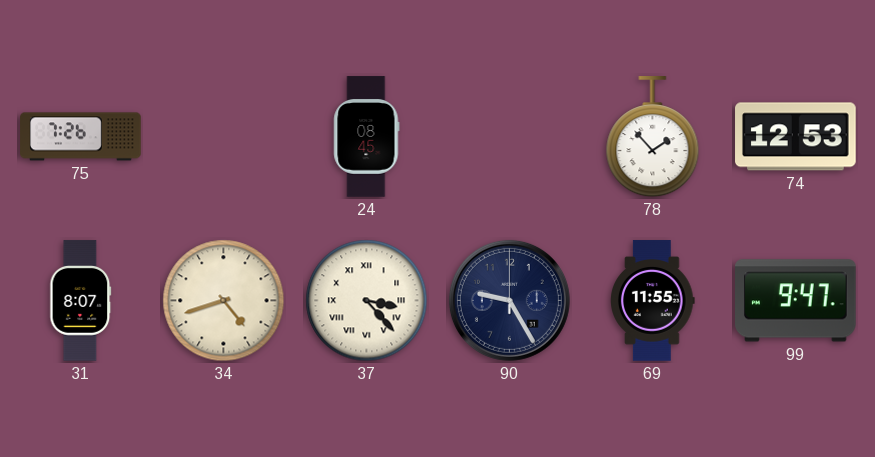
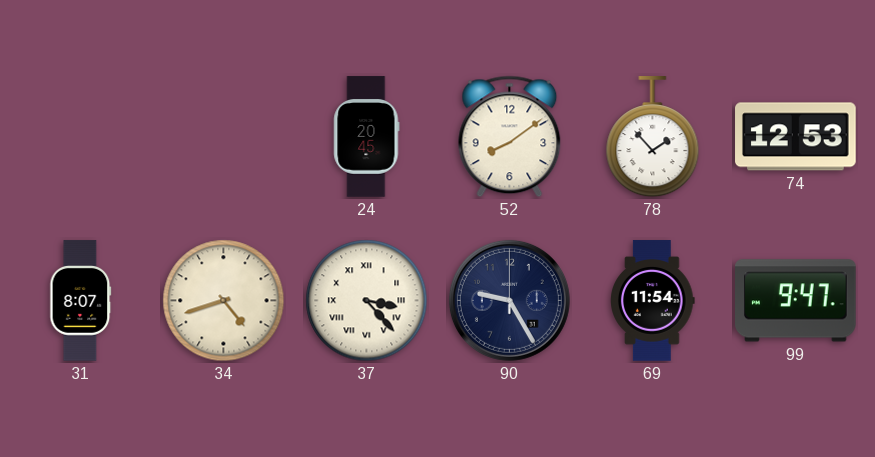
75: 7:26 -> none
24: 08:45 -> 20:45
52: none -> 8:09
69: 11:55 -> 11:54
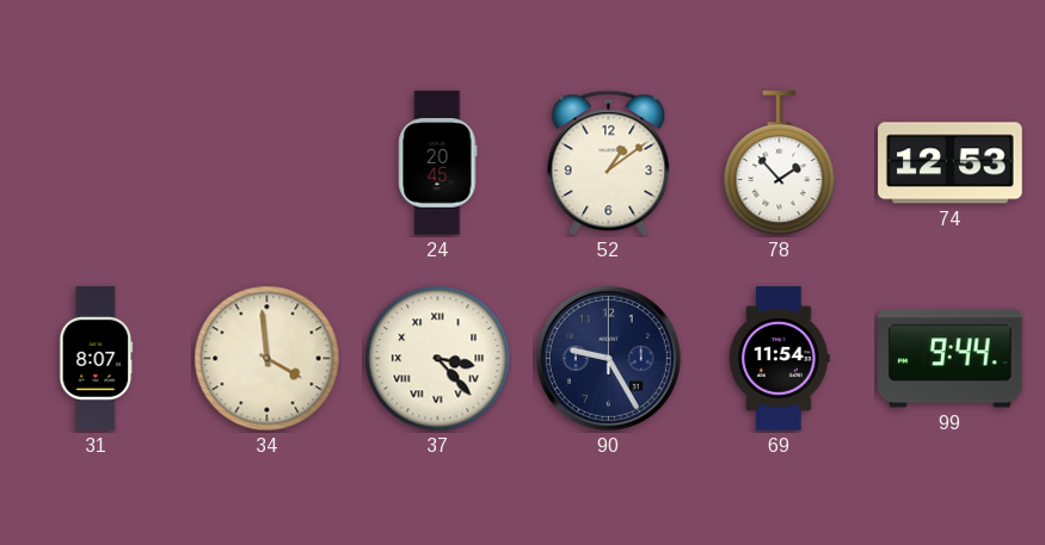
52: 8:09 -> 1:09
34: 4:42 -> 3:59
99: 9:47 -> 9:44
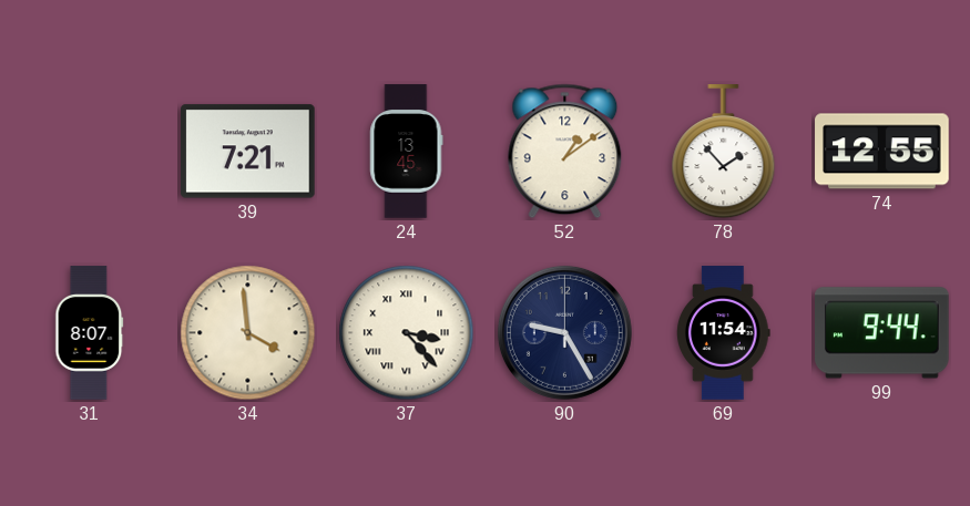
39: none -> 7:21
24: 20:45 -> 13:45
74: 12:53 -> 12:55
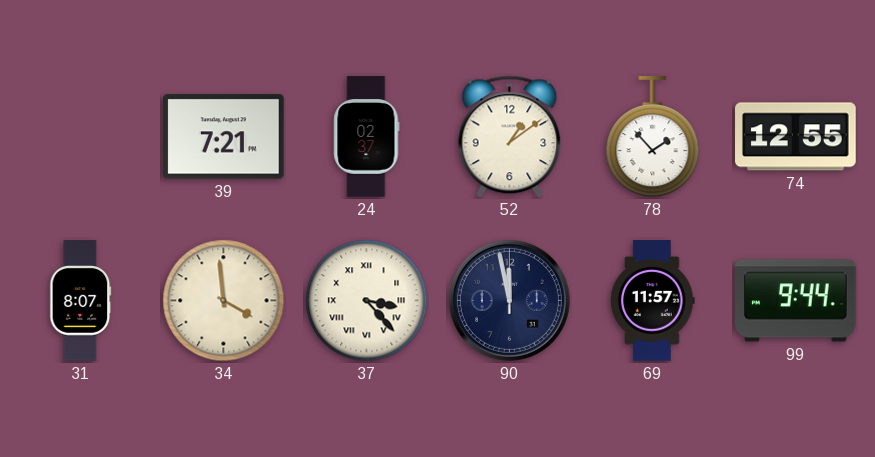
24: 13:45 -> 02:37
90: 9:25 -> 11:58
69: 11:54 -> 11:57
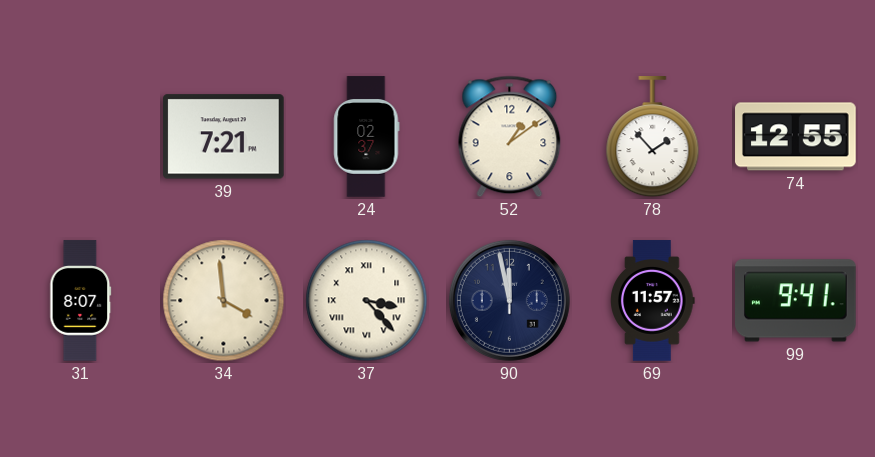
99: 9:44 -> 9:41
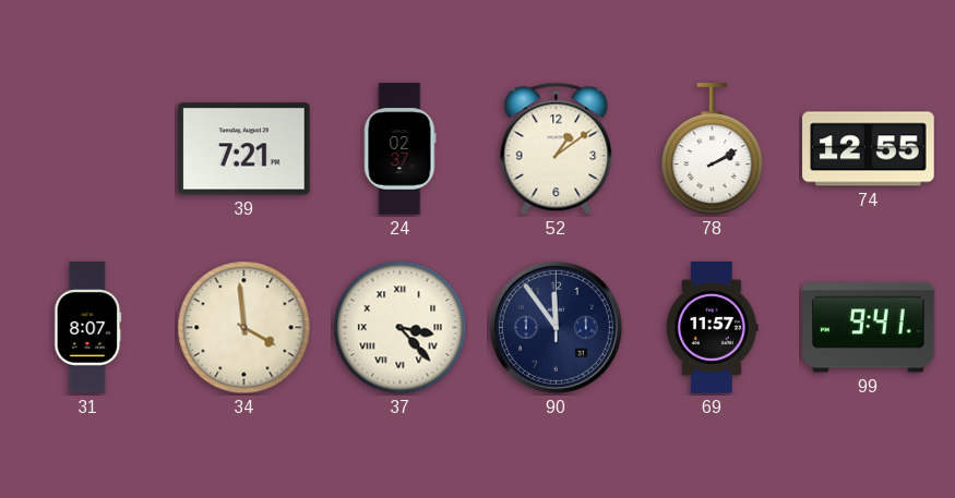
78: 1:53 -> 2:10
90: 11:58 -> 11:54
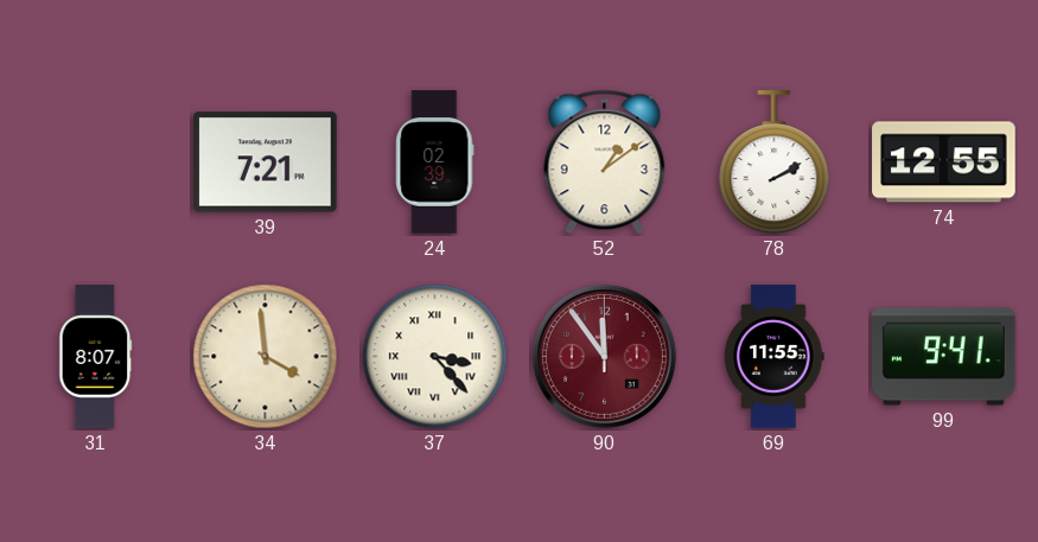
24: 02:37 -> 02:39
90 dial: navy -> burgundy
69: 11:57 -> 11:55
